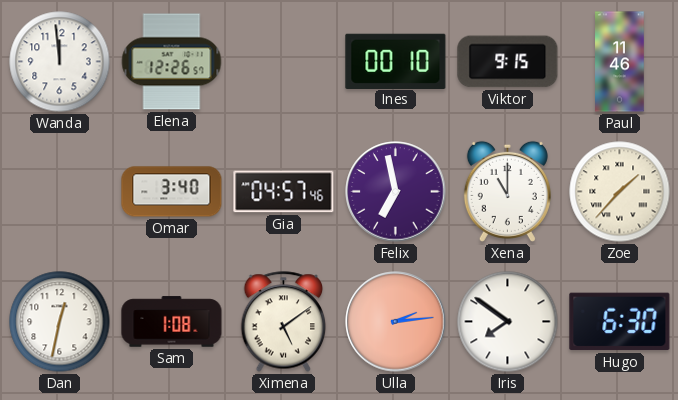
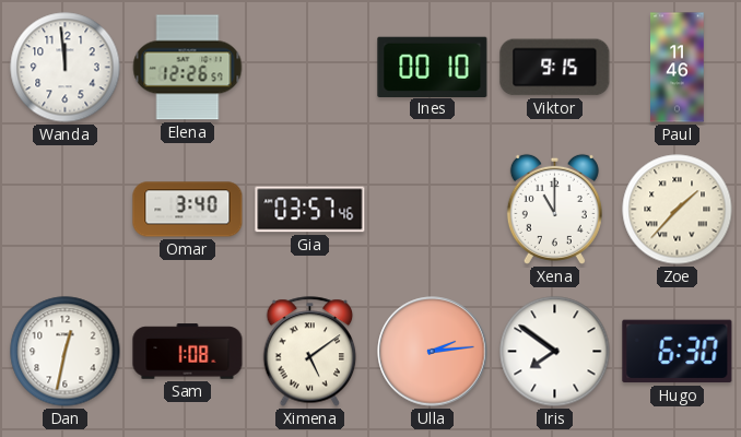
Gia: 04:57 -> 03:57
Felix: 6:58 -> none
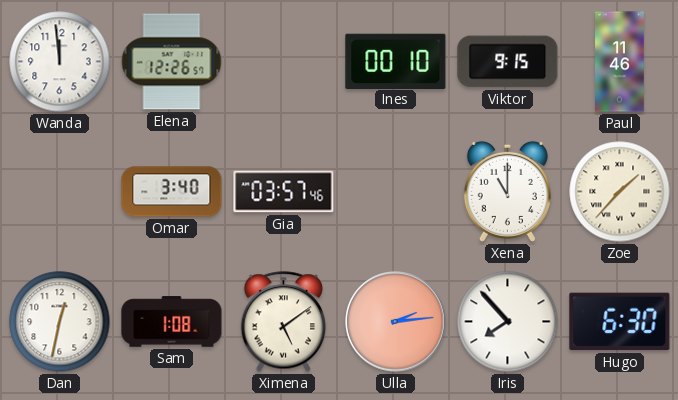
Iris: 7:51 -> 7:53
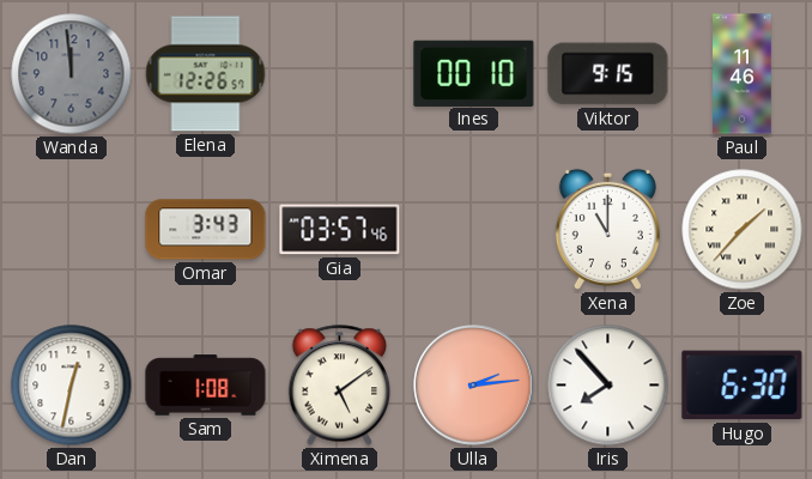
Wanda dial: white -> grey
Omar: 3:40 -> 3:43
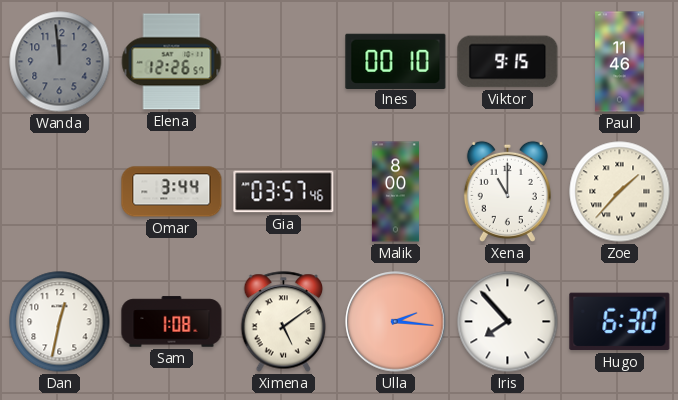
Omar: 3:43 -> 3:44
Malik: none -> 8:00
Ulla: 2:14 -> 2:16
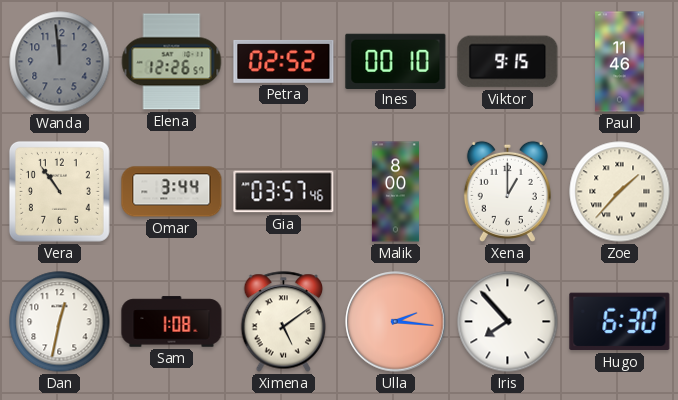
Petra: none -> 02:52
Vera: none -> 10:54
Xena: 11:00 -> 1:00
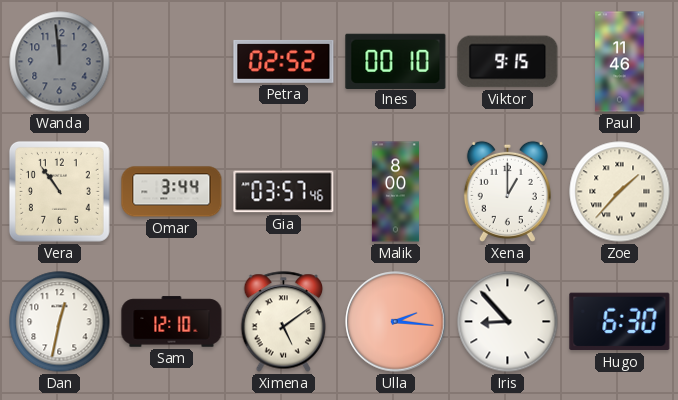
Elena: 12:26 -> none
Sam: 1:08 -> 12:10
Iris: 7:53 -> 8:53
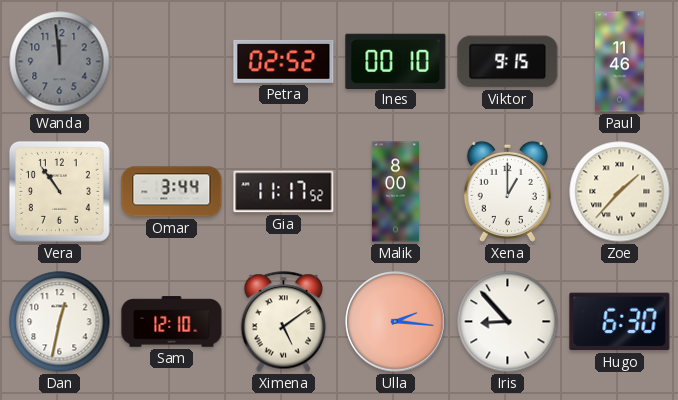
Gia: 03:57 -> 11:17
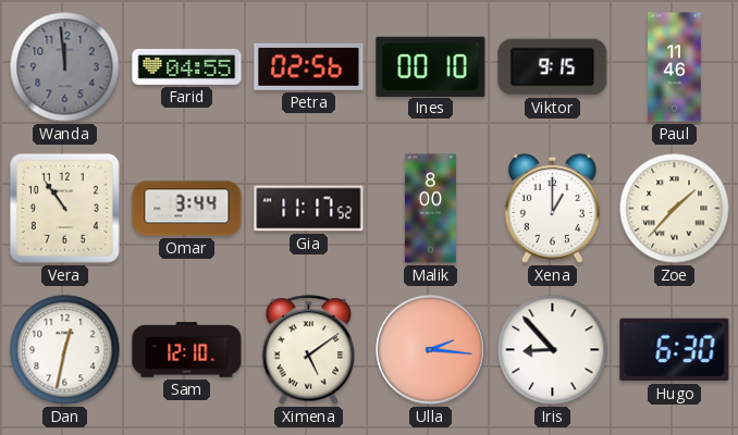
Farid: none -> 04:55
Petra: 02:52 -> 02:56
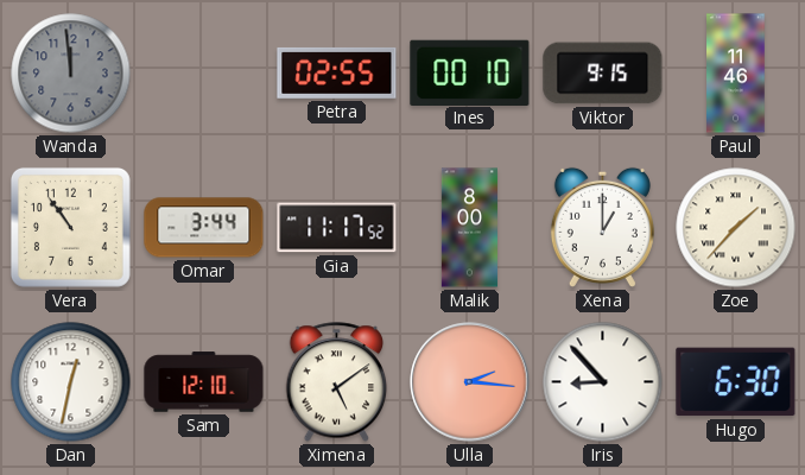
Farid: 04:55 -> none
Petra: 02:56 -> 02:55
